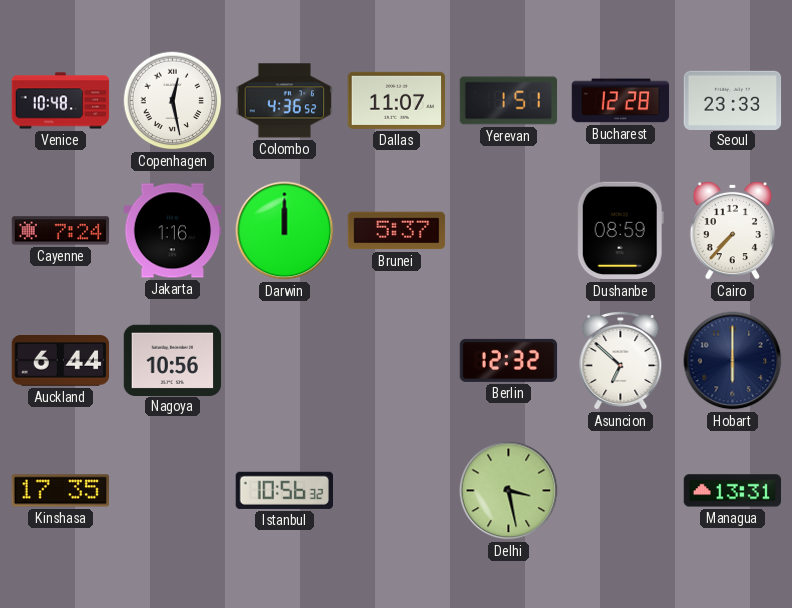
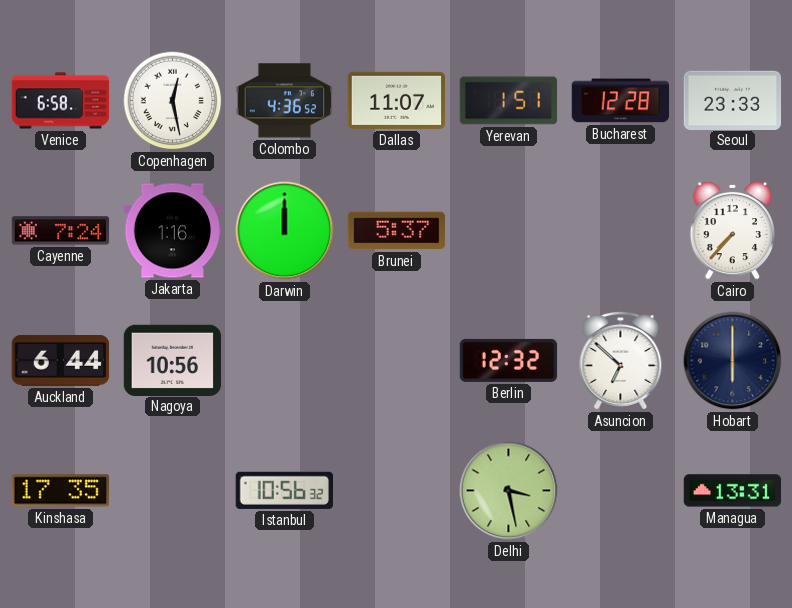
Venice: 10:48 -> 6:58
Dushanbe: 08:59 -> none
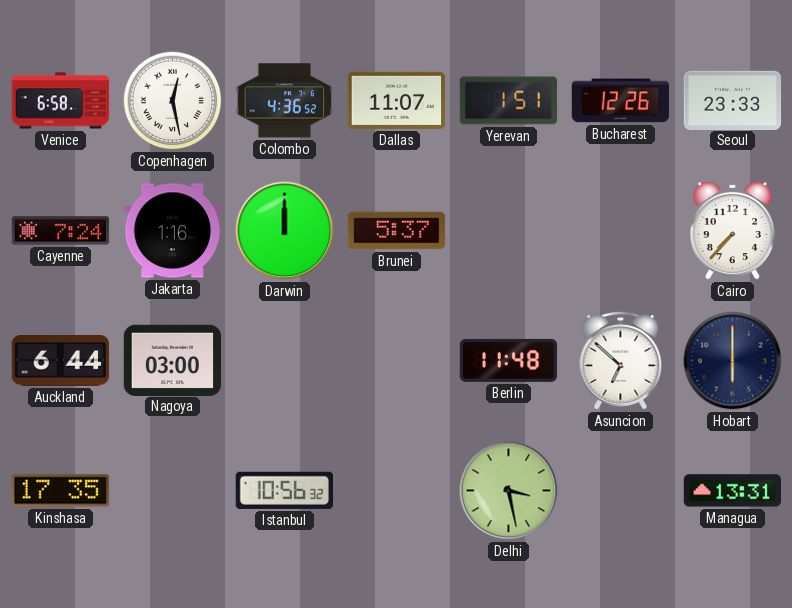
Bucharest: 12:28 -> 12:26
Nagoya: 10:56 -> 03:00
Berlin: 12:32 -> 11:48
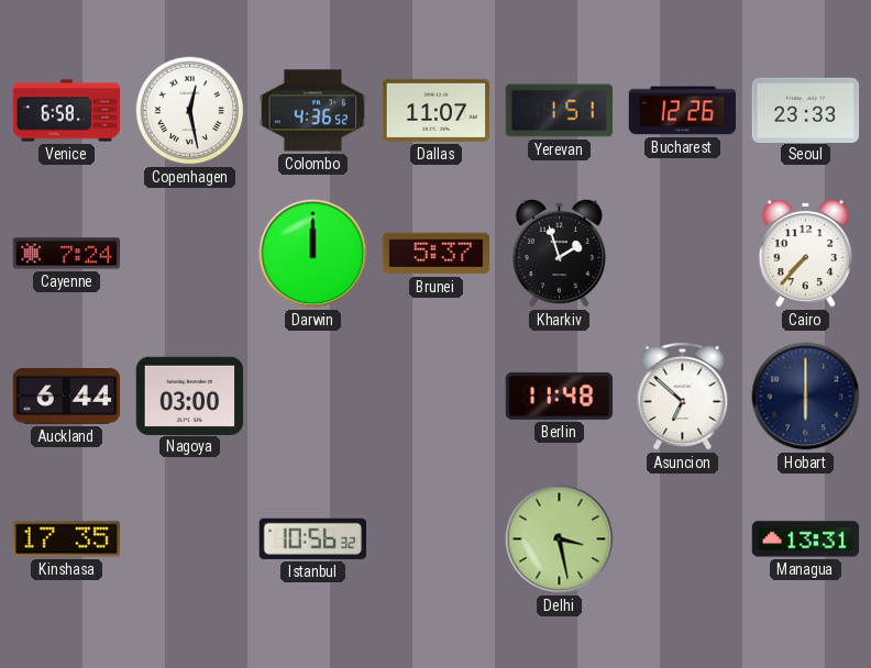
Jakarta: 1:16 -> none
Kharkiv: none -> 1:57
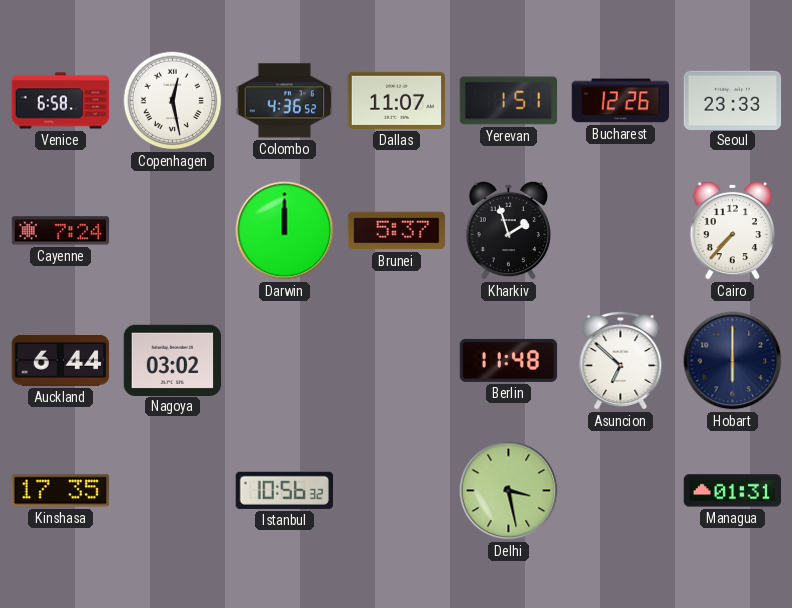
Nagoya: 03:00 -> 03:02
Managua: 13:31 -> 01:31
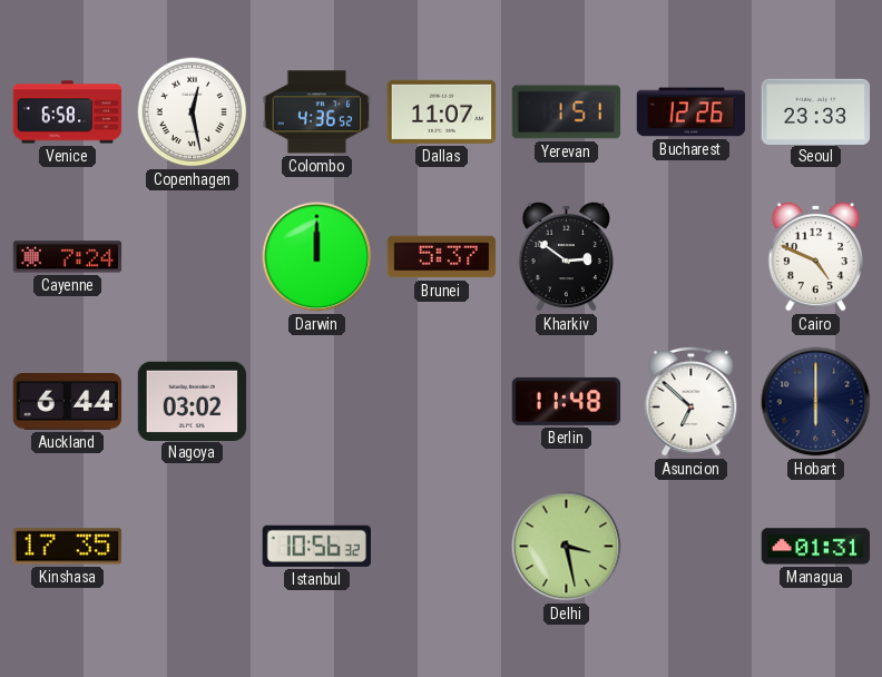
Kharkiv: 1:57 -> 2:51
Cairo: 7:37 -> 4:49
